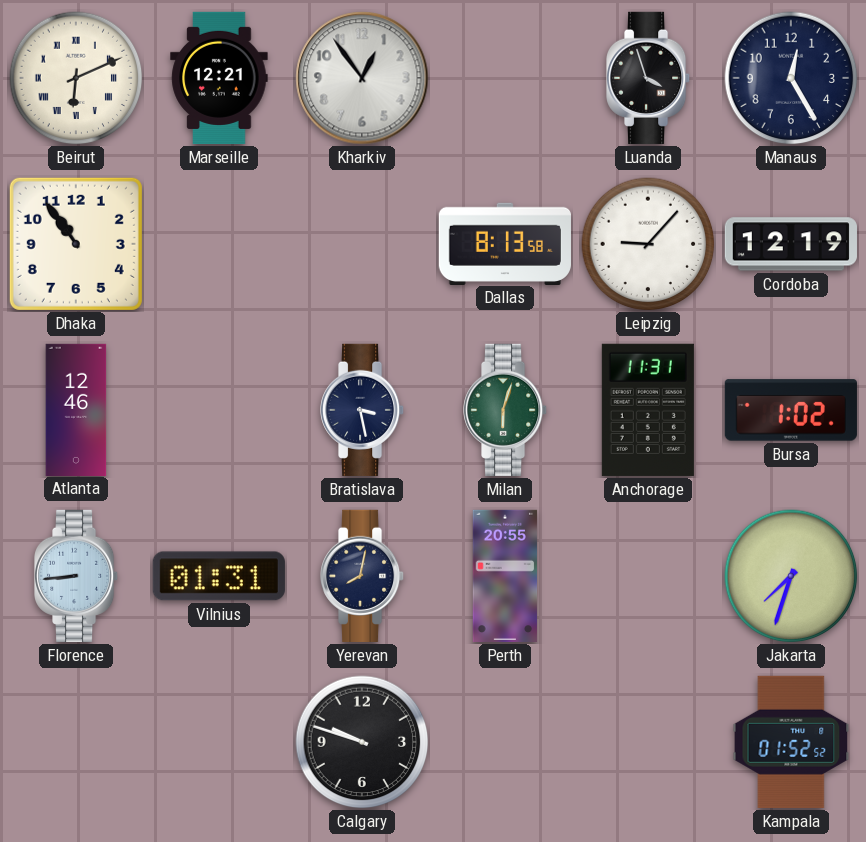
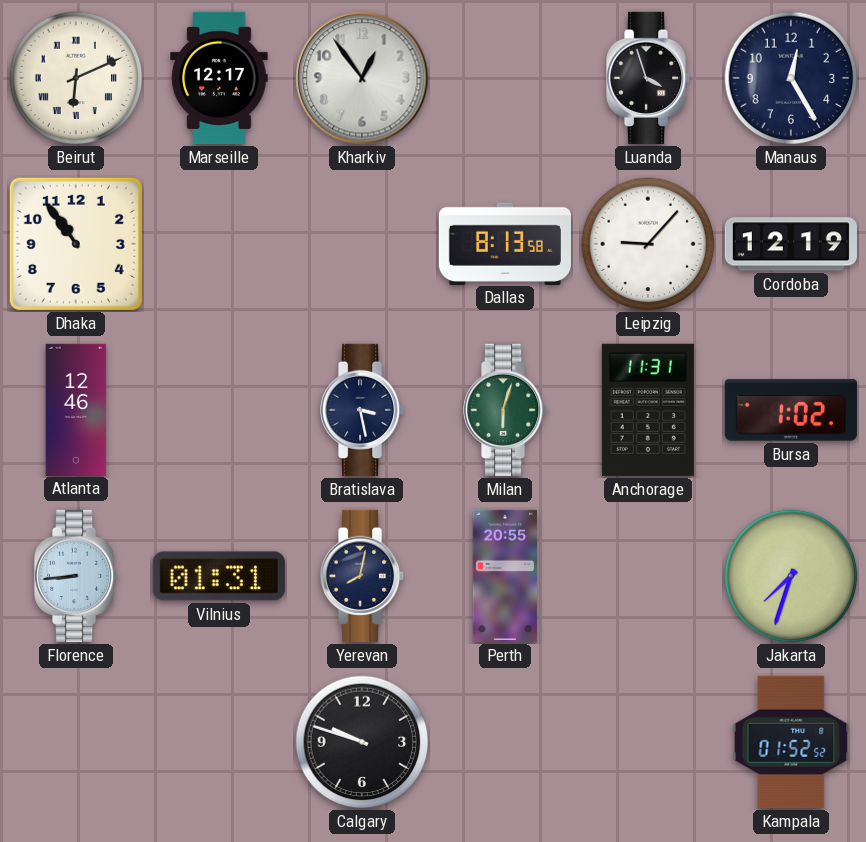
Marseille: 12:21 -> 12:17
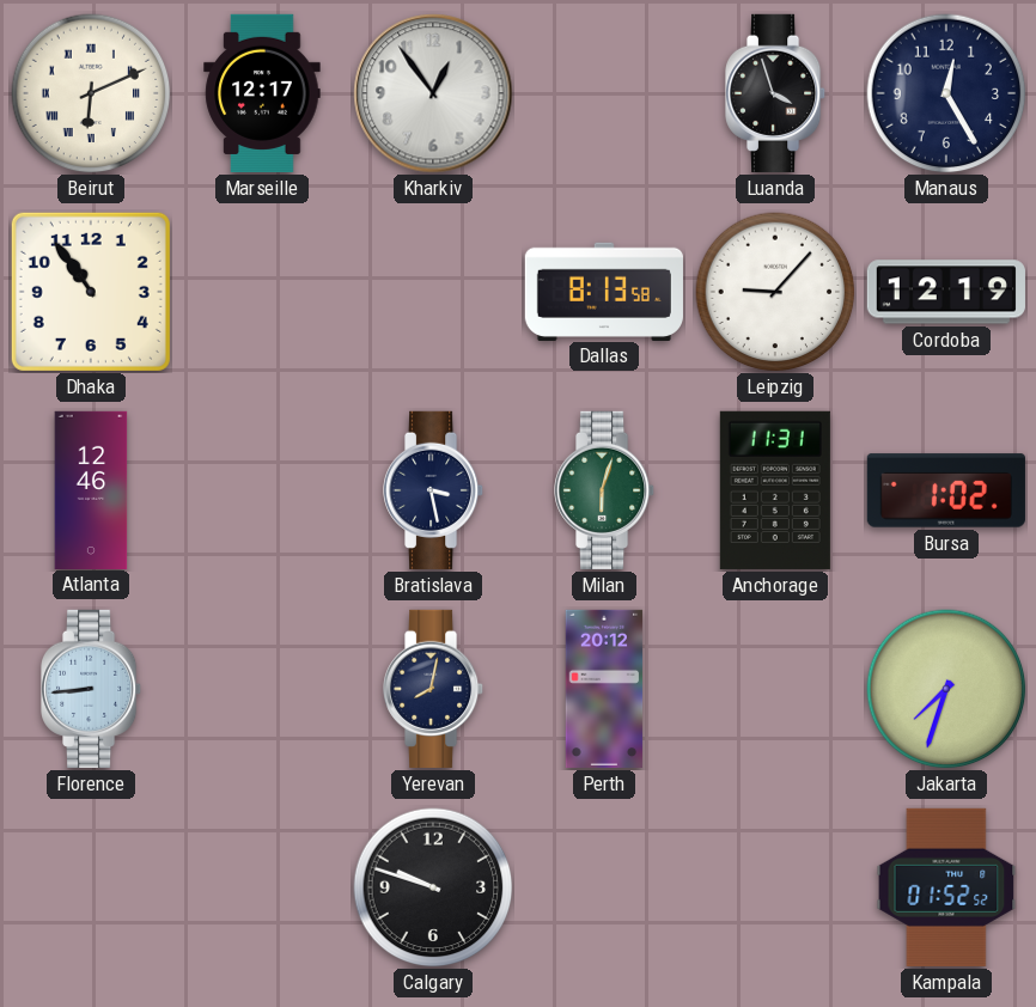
Vilnius: 01:31 -> none
Perth: 20:55 -> 20:12
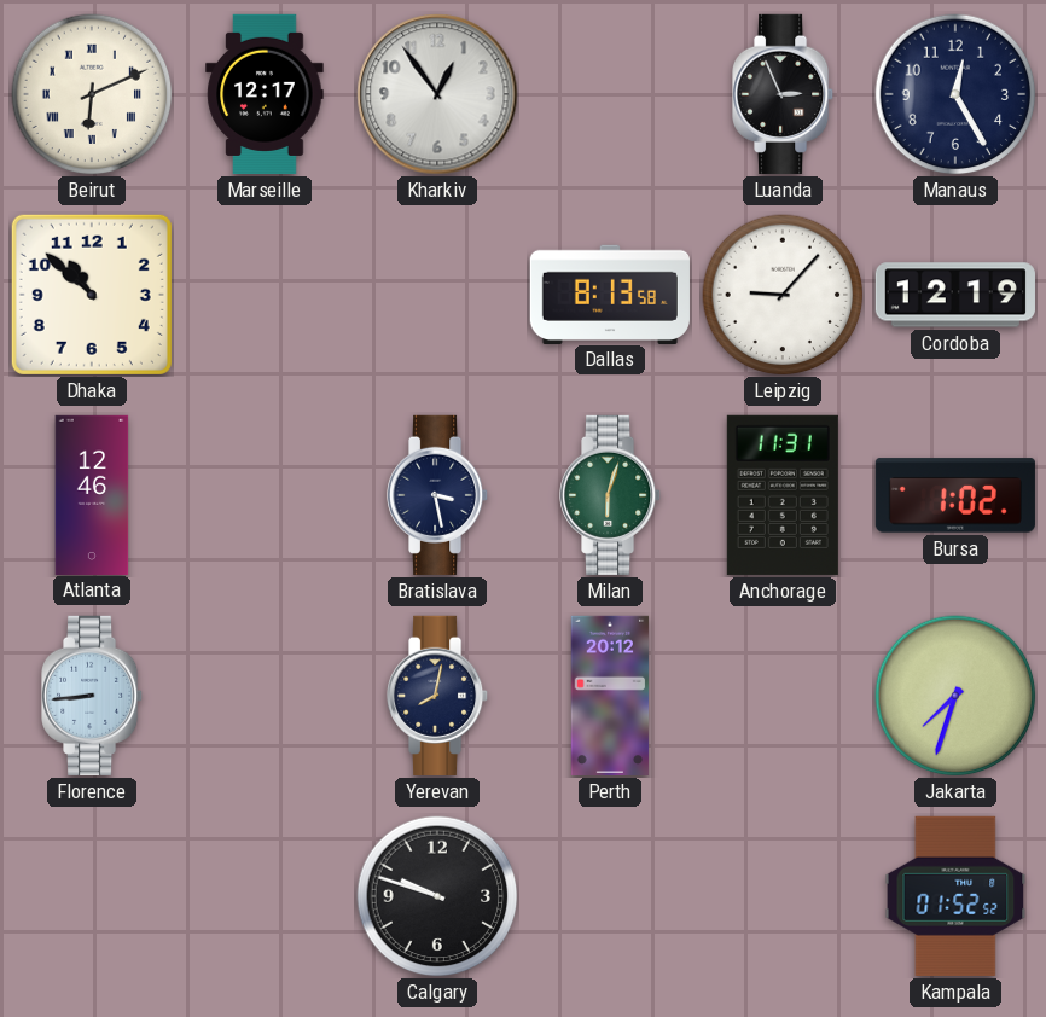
Luanda: 3:57 -> 2:56
Dhaka: 10:54 -> 10:52
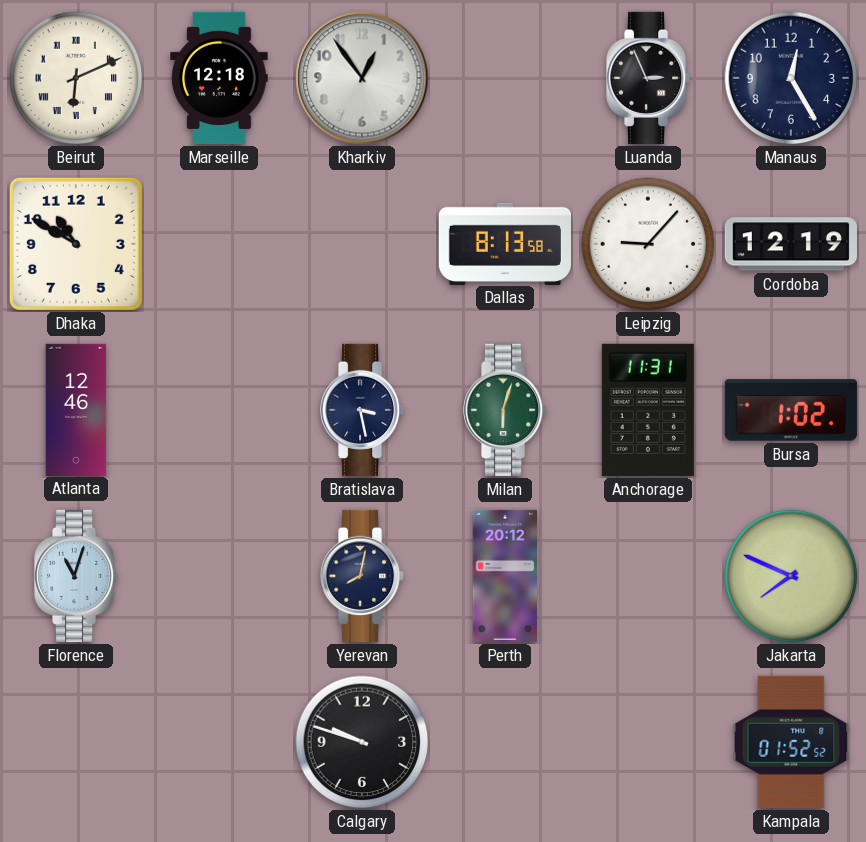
Marseille: 12:17 -> 12:18
Dhaka: 10:52 -> 10:50
Florence: 8:44 -> 11:03
Jakarta: 7:33 -> 7:49
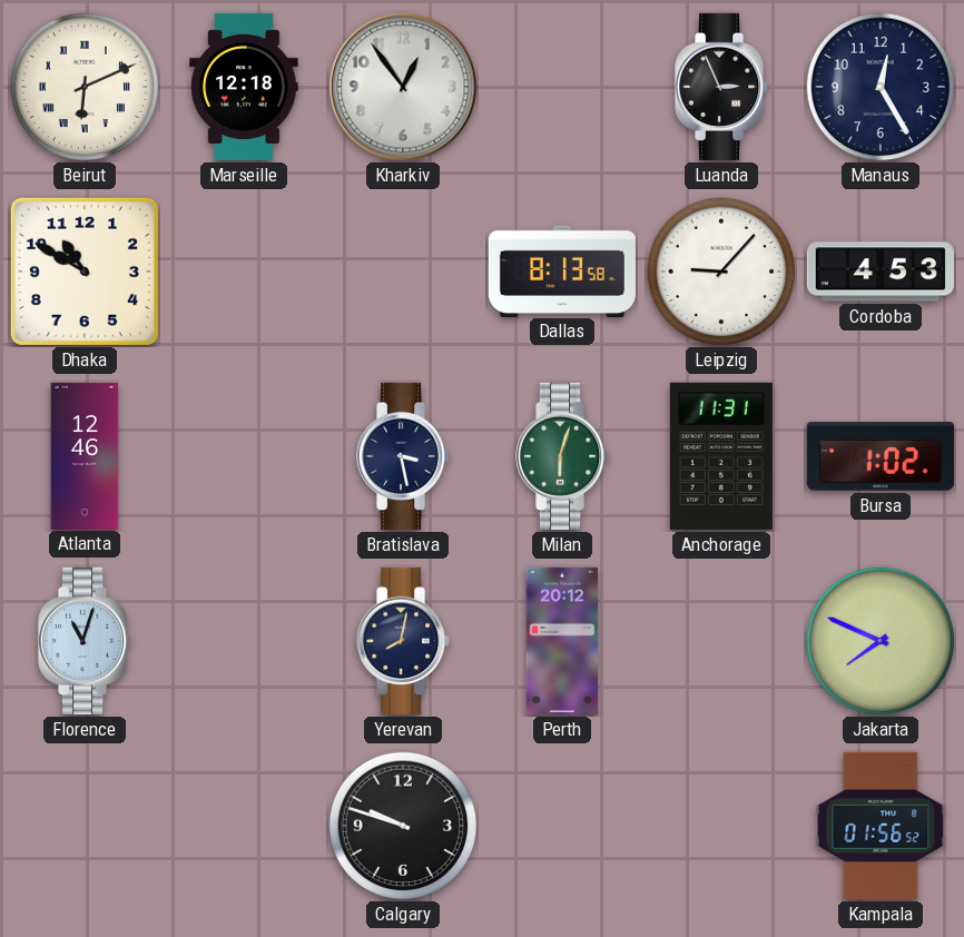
Cordoba: 12:19 -> 4:53
Kampala: 01:52 -> 01:56
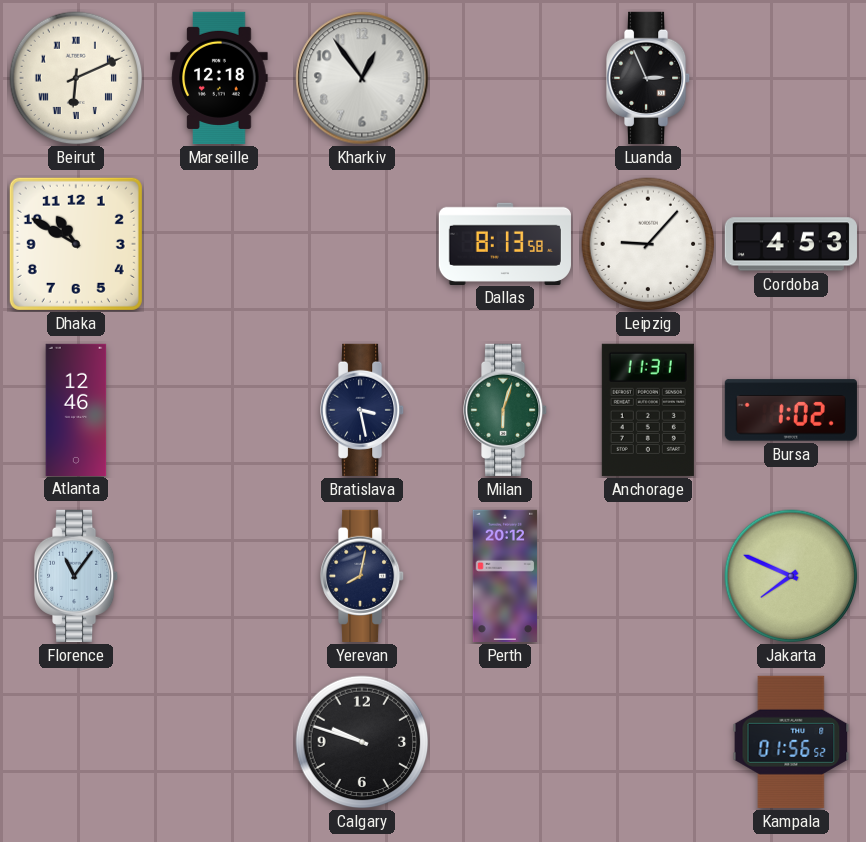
Manaus: 12:25 -> none
Florence: 11:03 -> 11:06
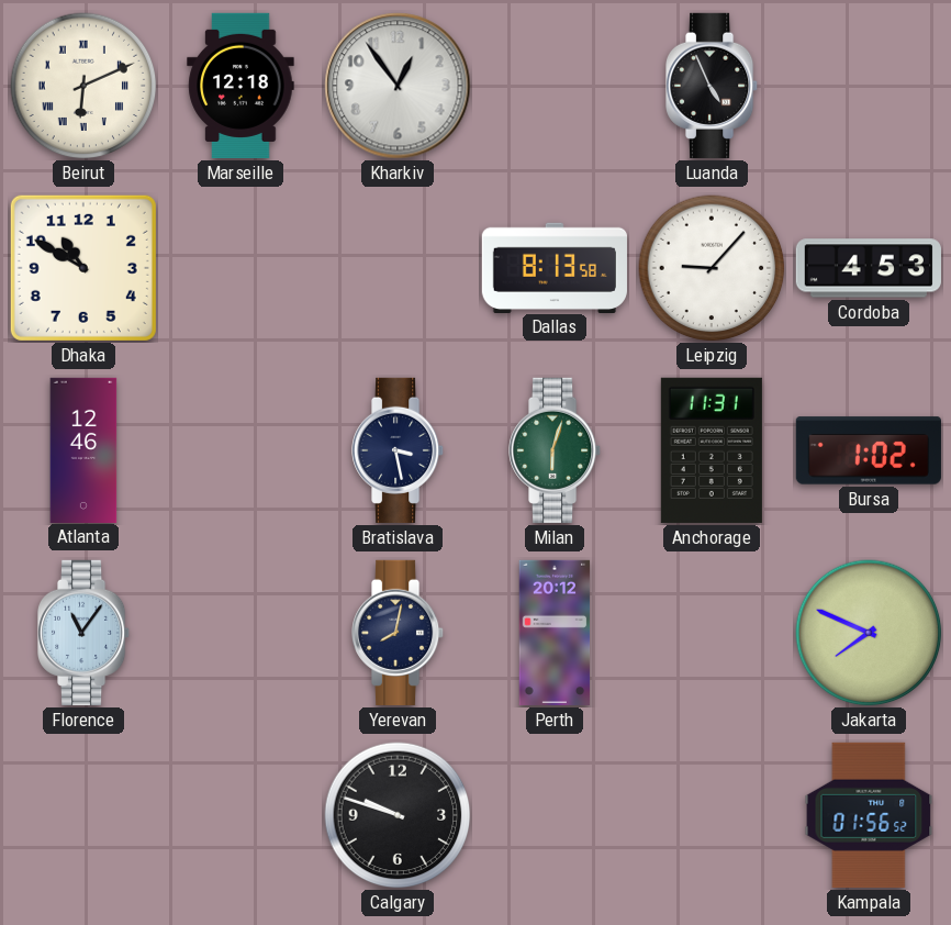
Luanda: 2:56 -> 4:56
